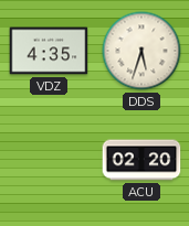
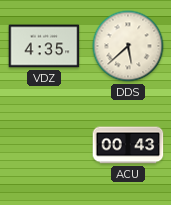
DDS: 5:33 -> 5:38
ACU: 02:20 -> 00:43
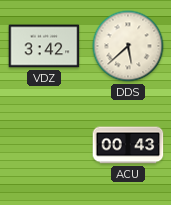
VDZ: 4:35 -> 3:42
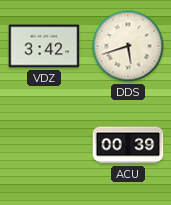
DDS: 5:38 -> 5:42
ACU: 00:43 -> 00:39
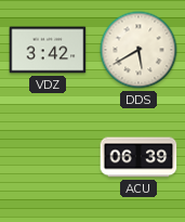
DDS: 5:42 -> 5:40
ACU: 00:39 -> 06:39
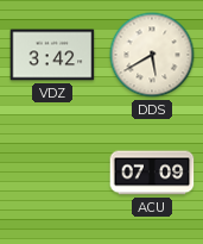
ACU: 06:39 -> 07:09
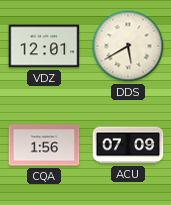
VDZ: 3:42 -> 12:01
CQA: none -> 1:56
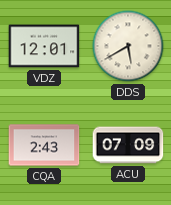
CQA: 1:56 -> 2:43
